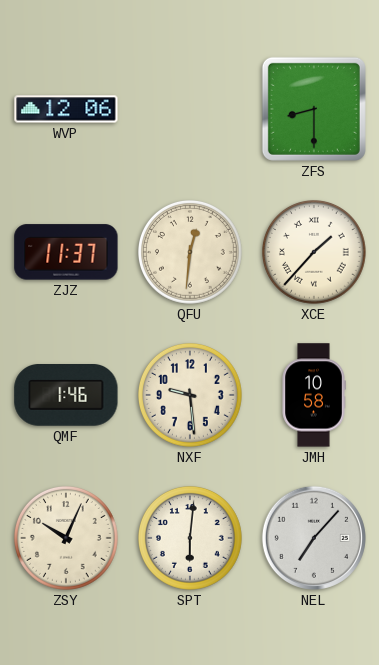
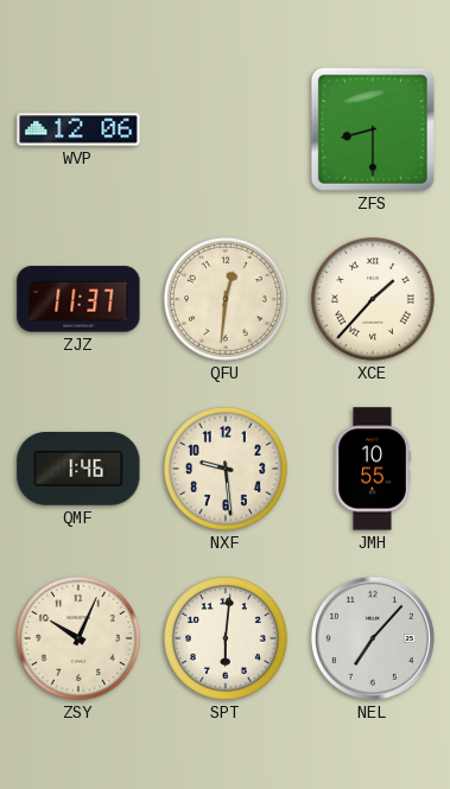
JMH: 10:58 -> 10:55
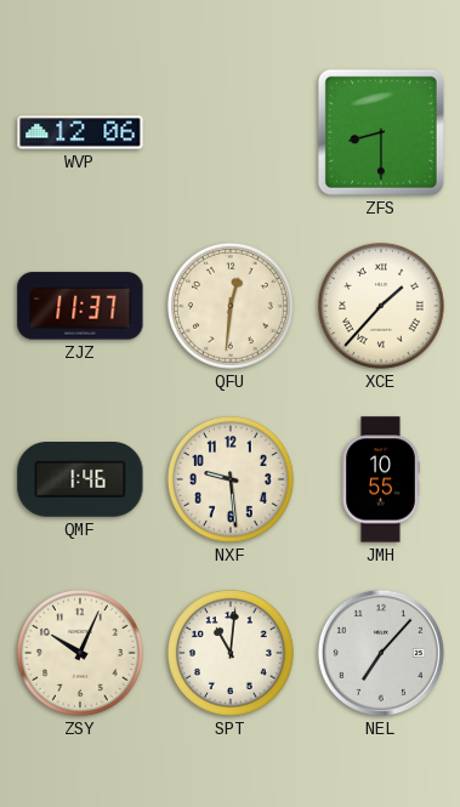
SPT: 6:01 -> 11:01
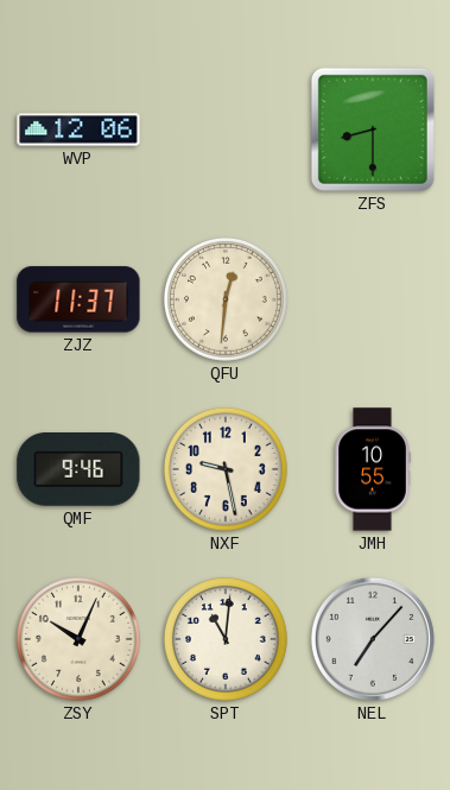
XCE: 1:37 -> none
QMF: 1:46 -> 9:46
NXF: 9:29 -> 9:28
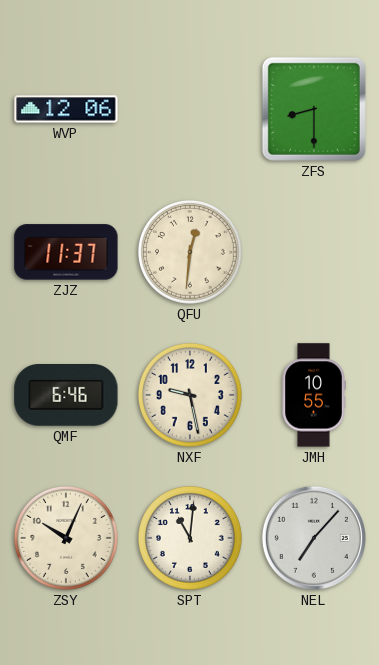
QMF: 9:46 -> 6:46
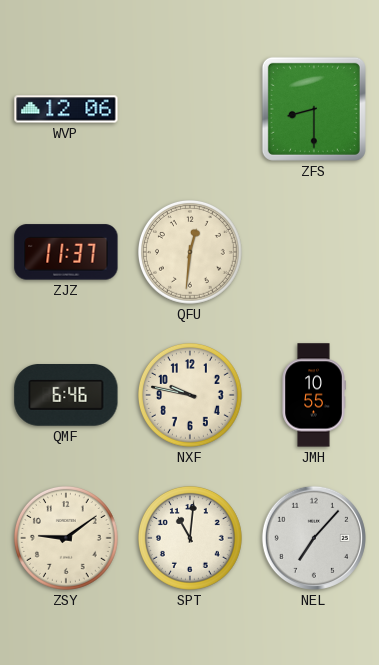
NXF: 9:28 -> 9:47
ZSY: 10:04 -> 9:09
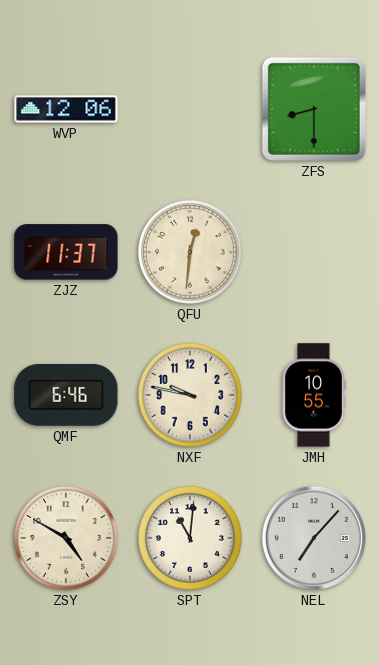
ZSY: 9:09 -> 4:50
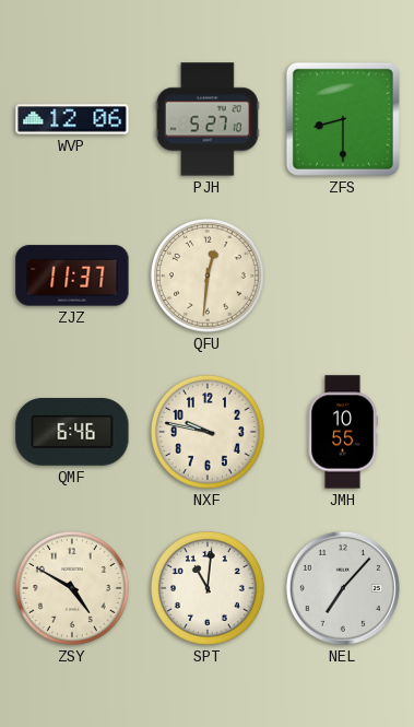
PJH: none -> 5:27
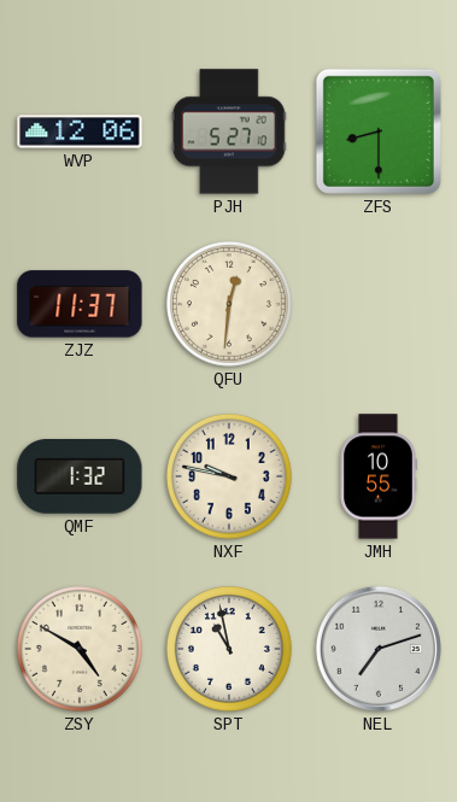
QMF: 6:46 -> 1:32
SPT: 11:01 -> 10:58
NEL: 7:07 -> 7:12
